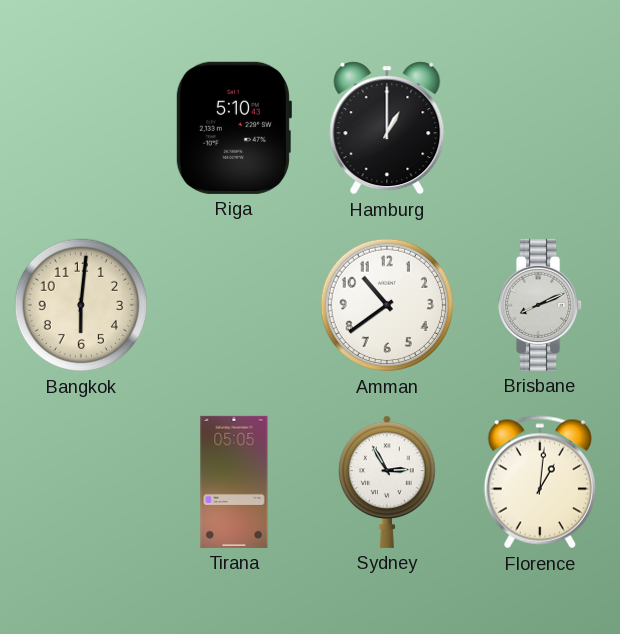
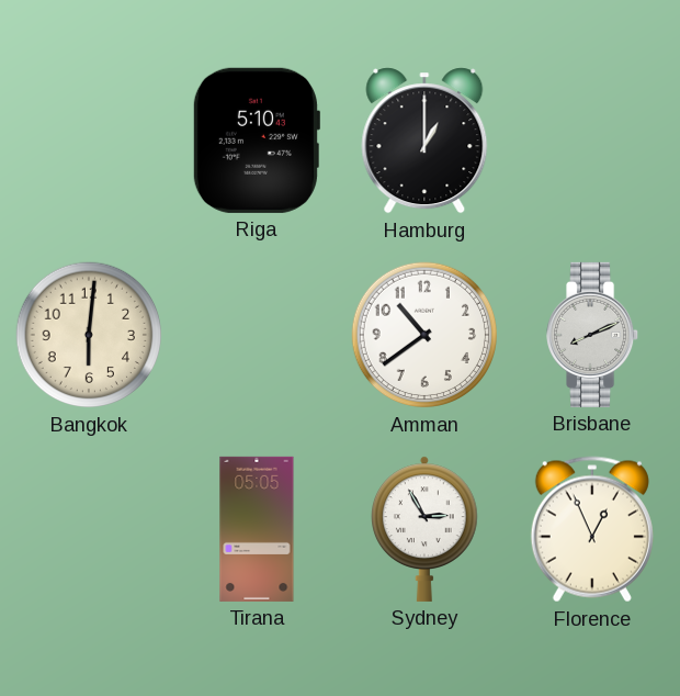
Florence: 1:01 -> 12:56
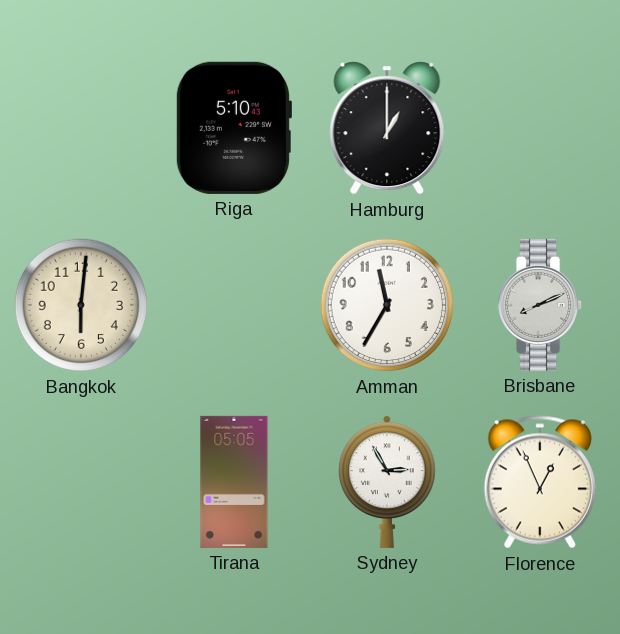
Amman: 10:39 -> 11:35
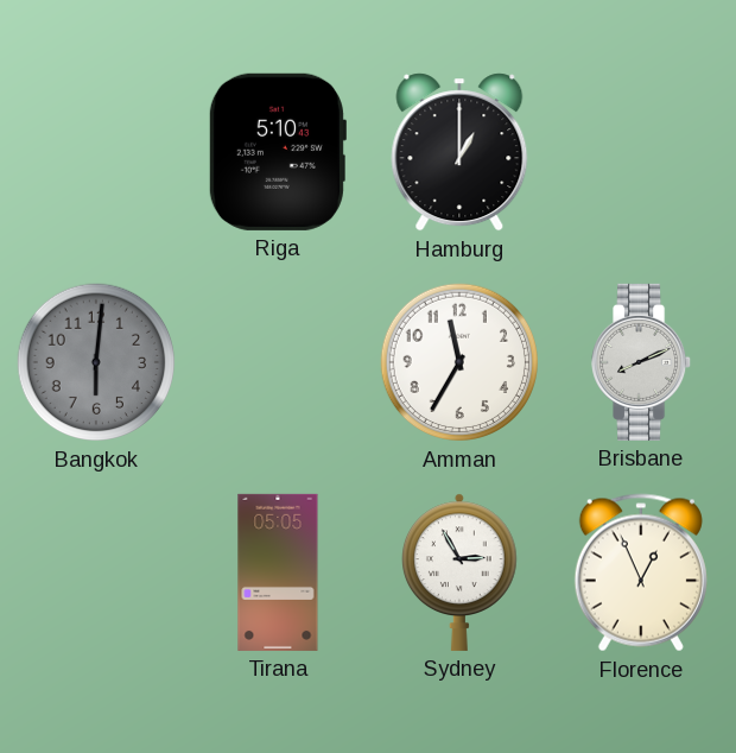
Bangkok dial: cream -> grey
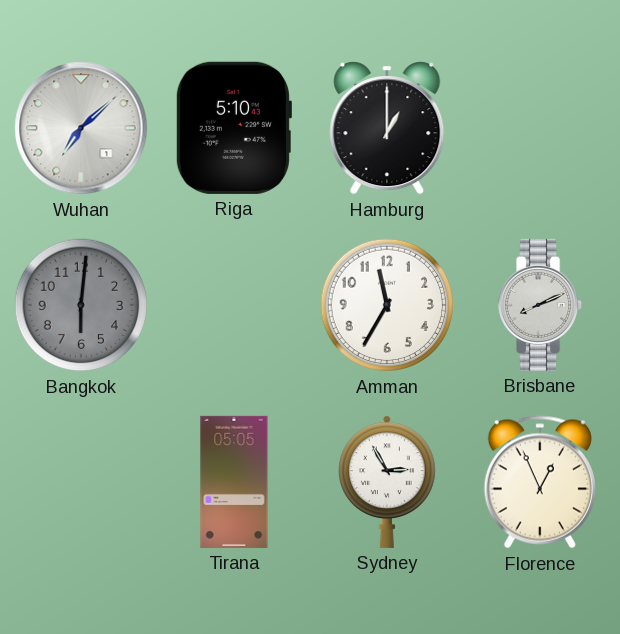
Wuhan: none -> 7:08
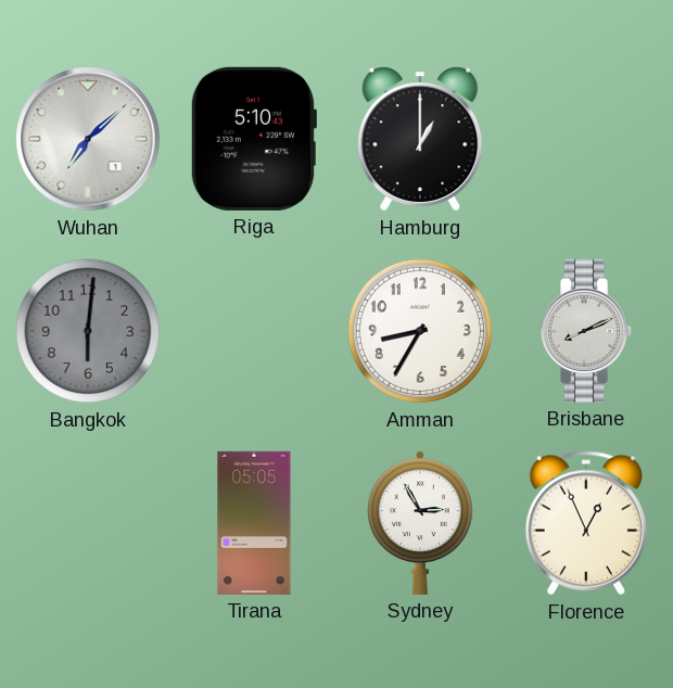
Amman: 11:35 -> 8:35
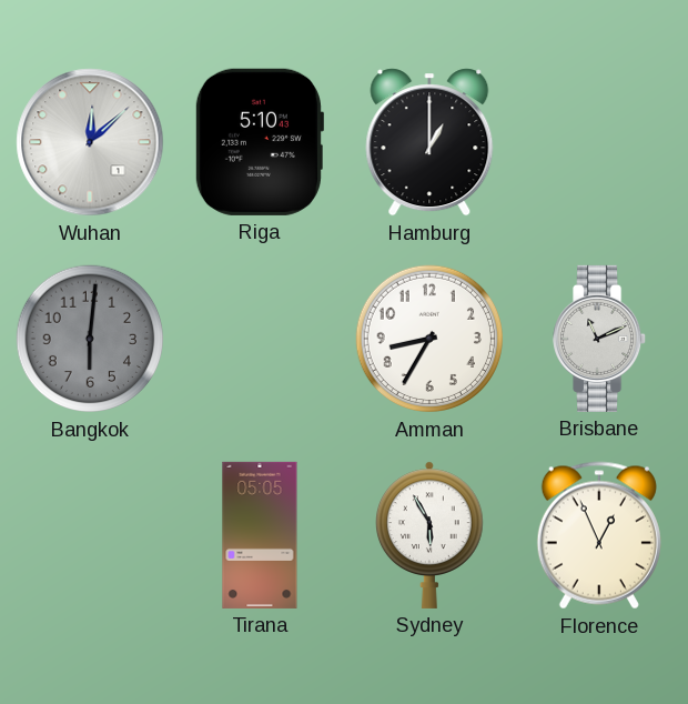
Wuhan: 7:08 -> 12:08
Brisbane: 8:11 -> 11:11
Sydney: 2:55 -> 5:55
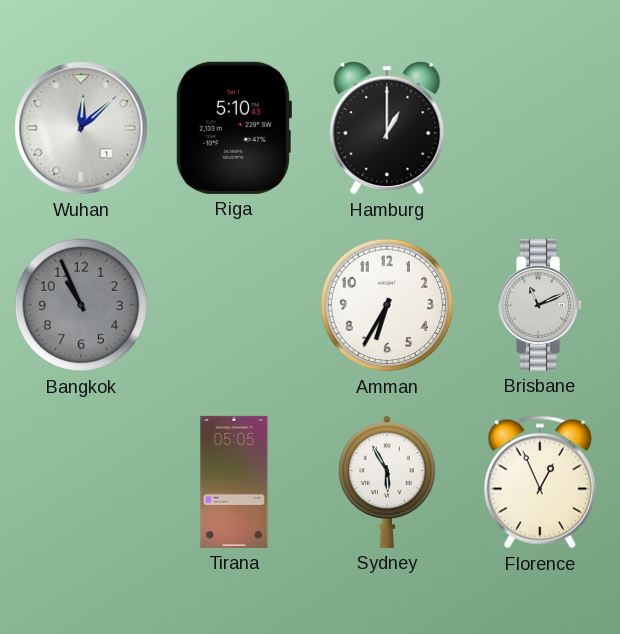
Bangkok: 6:01 -> 10:56
Amman: 8:35 -> 6:35
